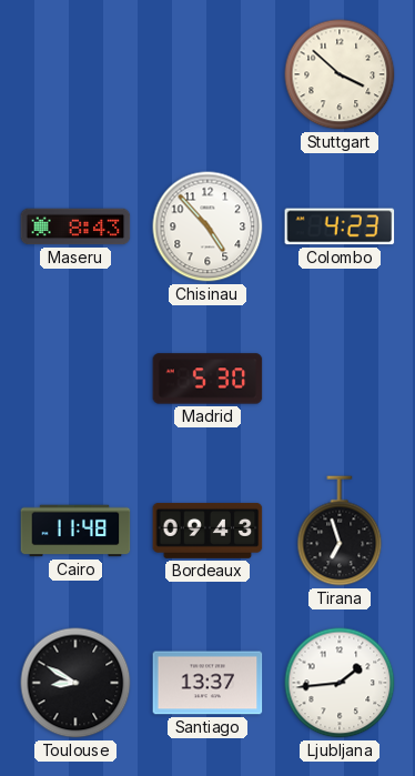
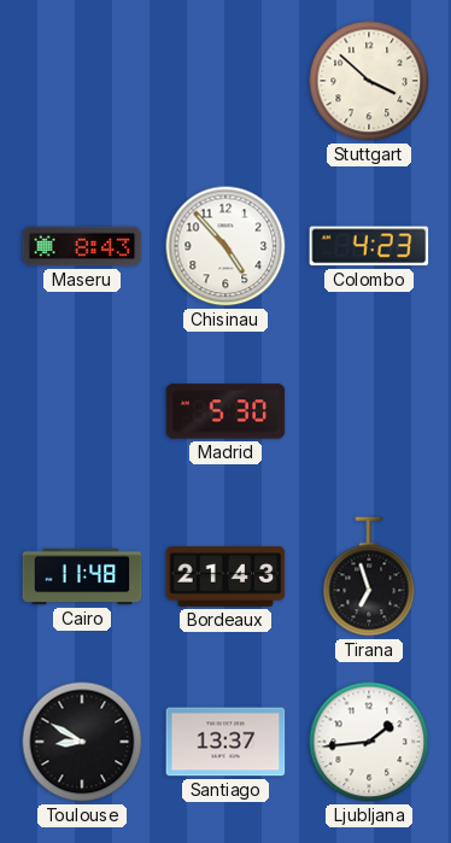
Bordeaux: 09:43 -> 21:43
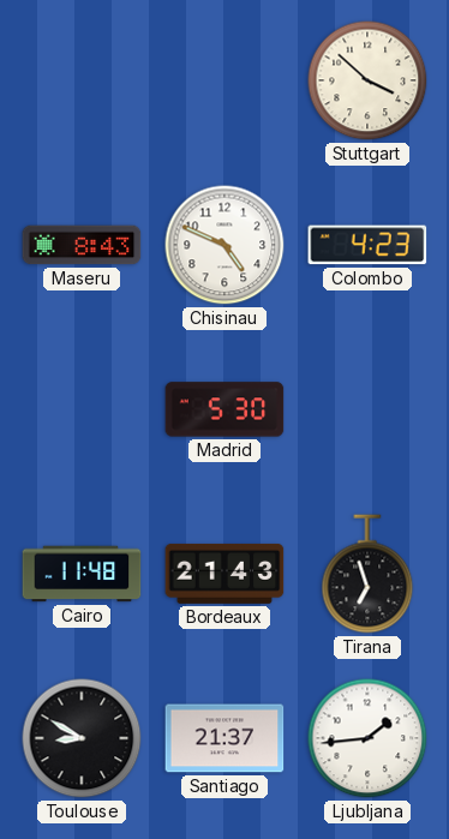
Chisinau: 4:53 -> 4:49
Santiago: 13:37 -> 21:37
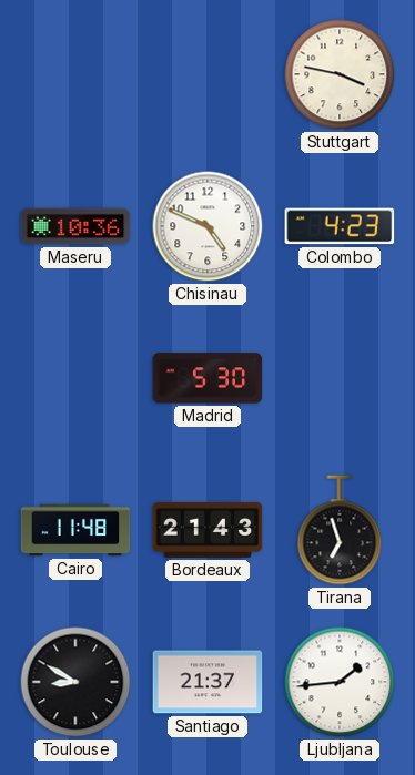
Stuttgart: 3:52 -> 3:47
Maseru: 8:43 -> 10:36
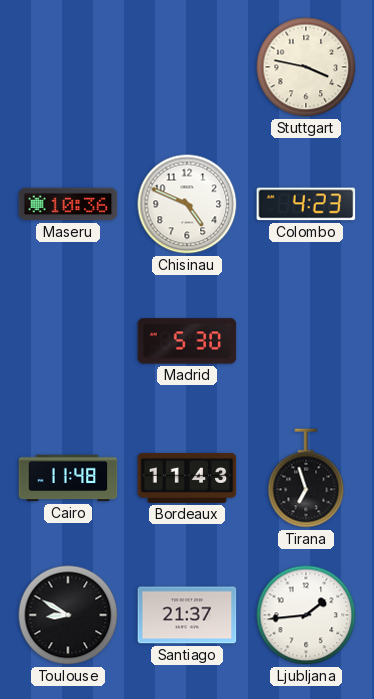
Bordeaux: 21:43 -> 11:43
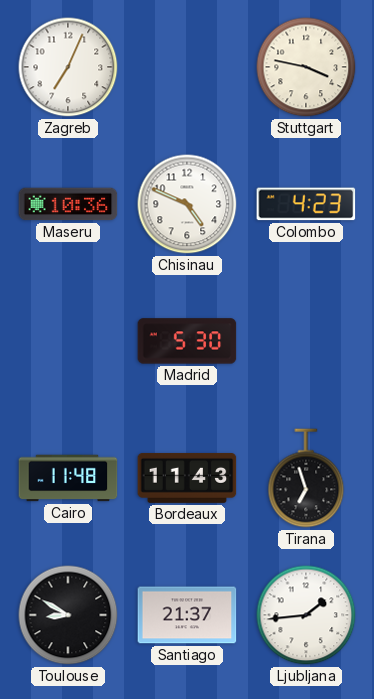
Zagreb: none -> 7:04
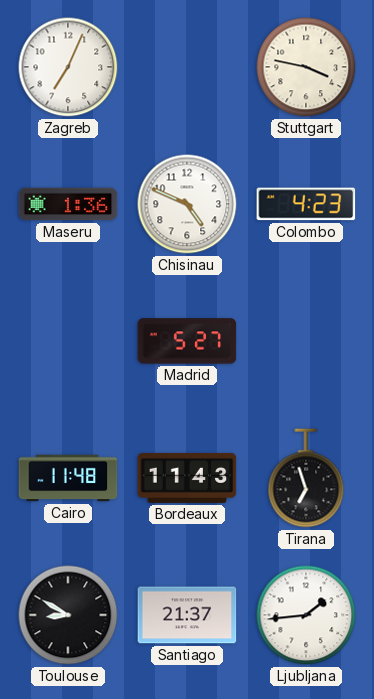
Maseru: 10:36 -> 1:36
Madrid: 5:30 -> 5:27
